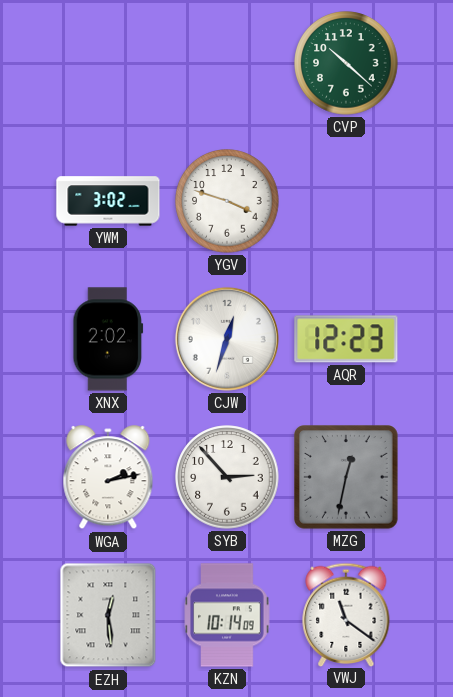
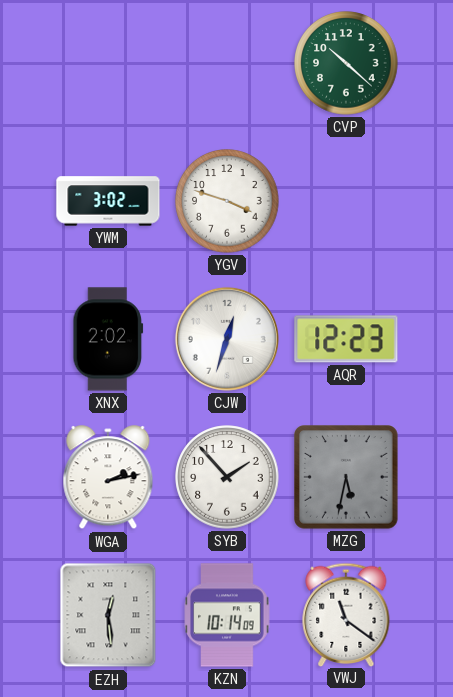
SYB: 2:53 -> 1:53
MZG: 12:32 -> 5:32
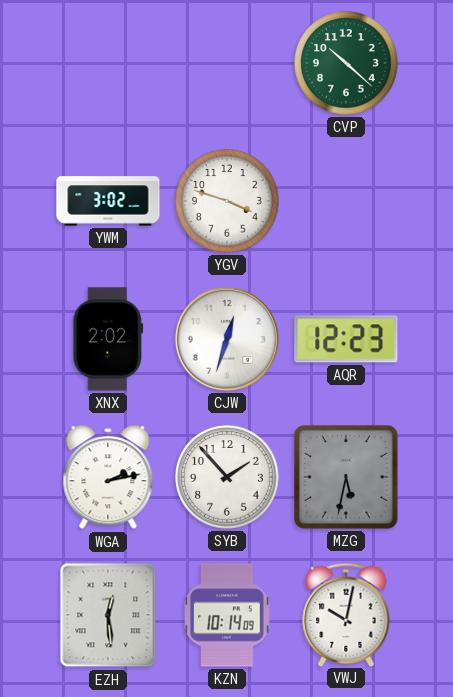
VWJ: 11:21 -> 10:02
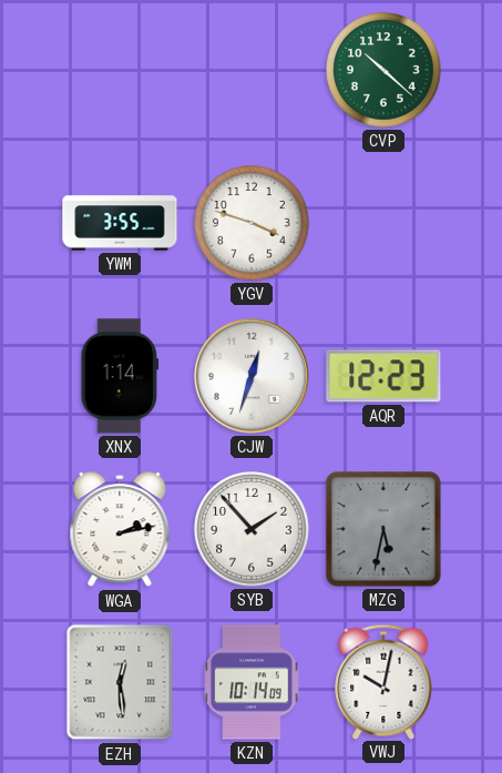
YWM: 3:02 -> 3:55
XNX: 2:02 -> 1:14
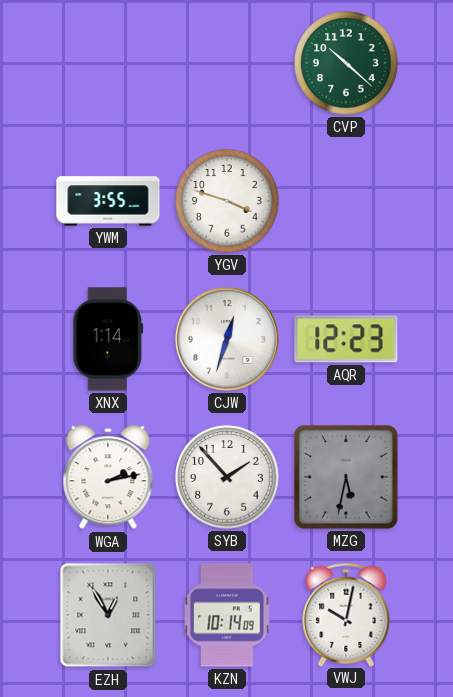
EZH: 12:29 -> 12:55
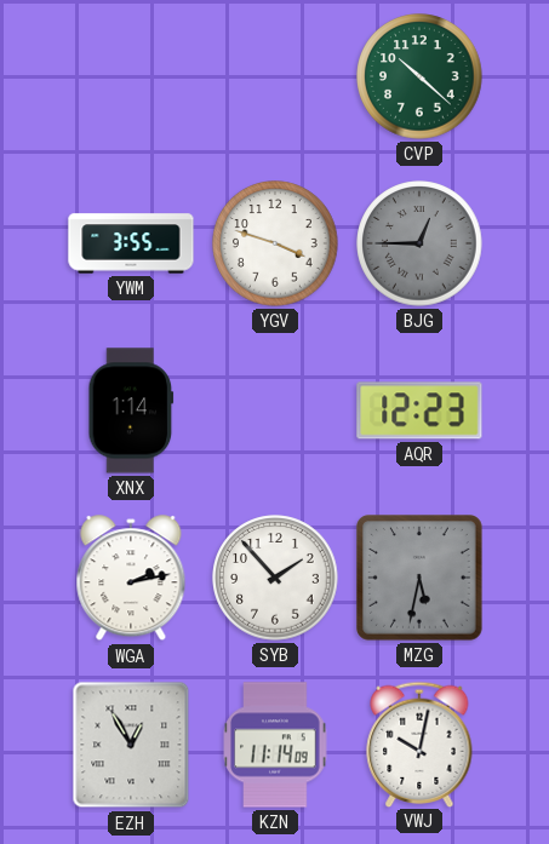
BJG: none -> 12:45
CJW: 12:33 -> none
KZN: 10:14 -> 11:14
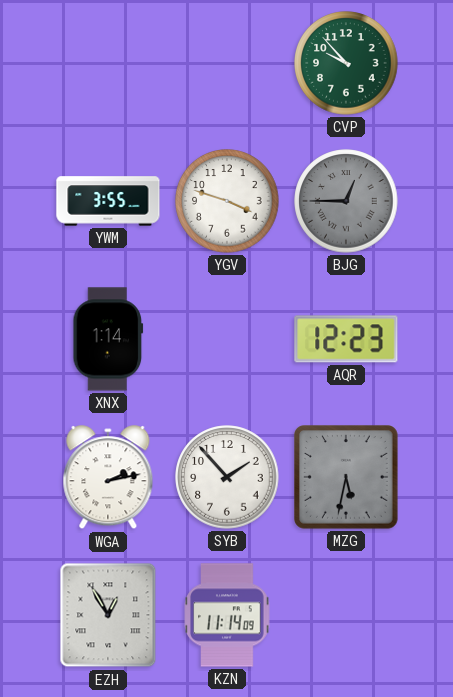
CVP: 10:22 -> 9:53
VWJ: 10:02 -> none
